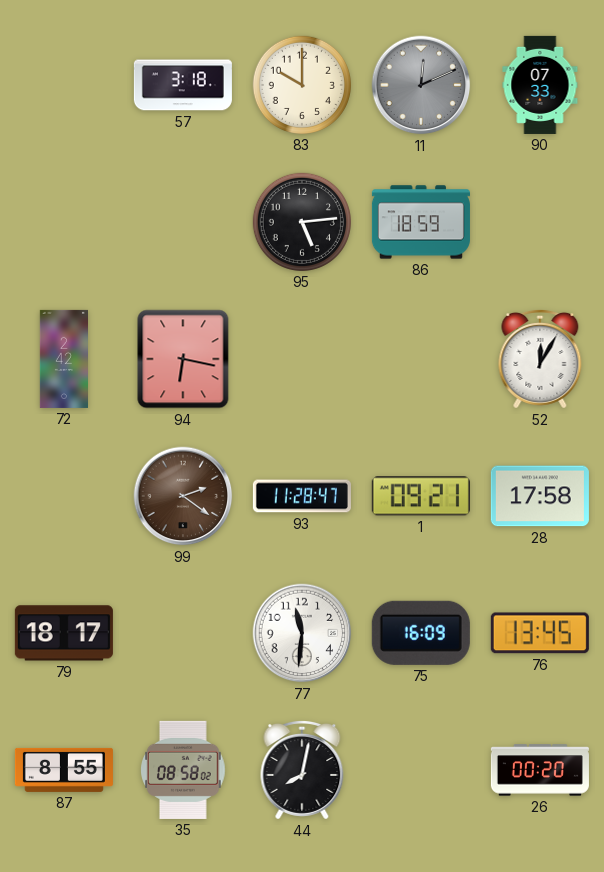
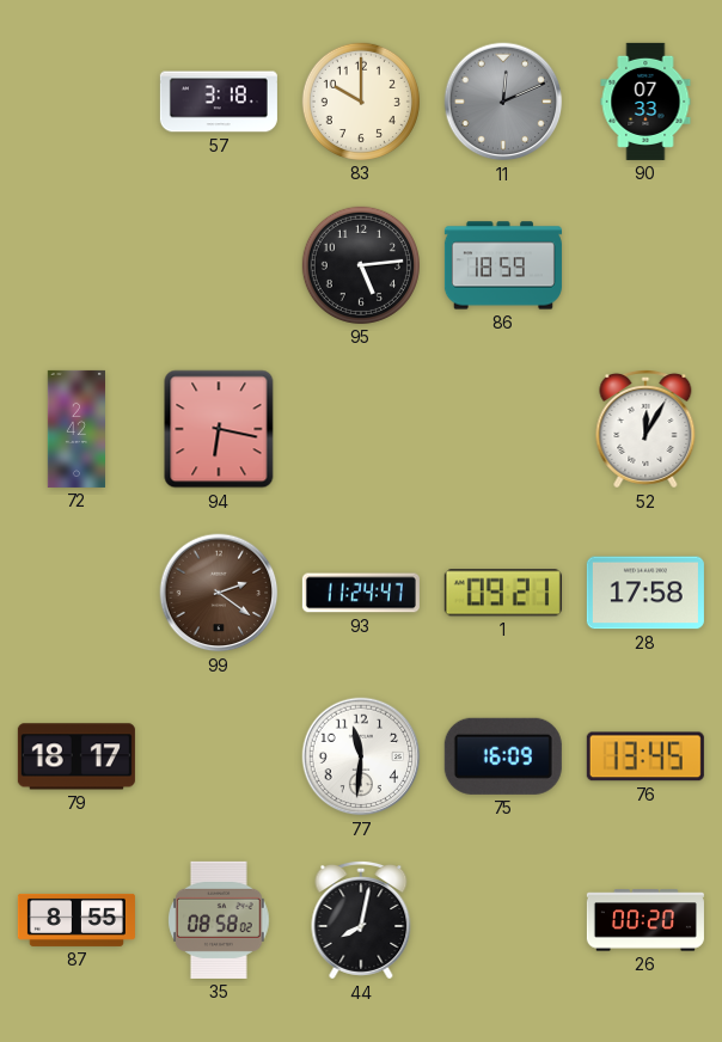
93: 11:28 -> 11:24
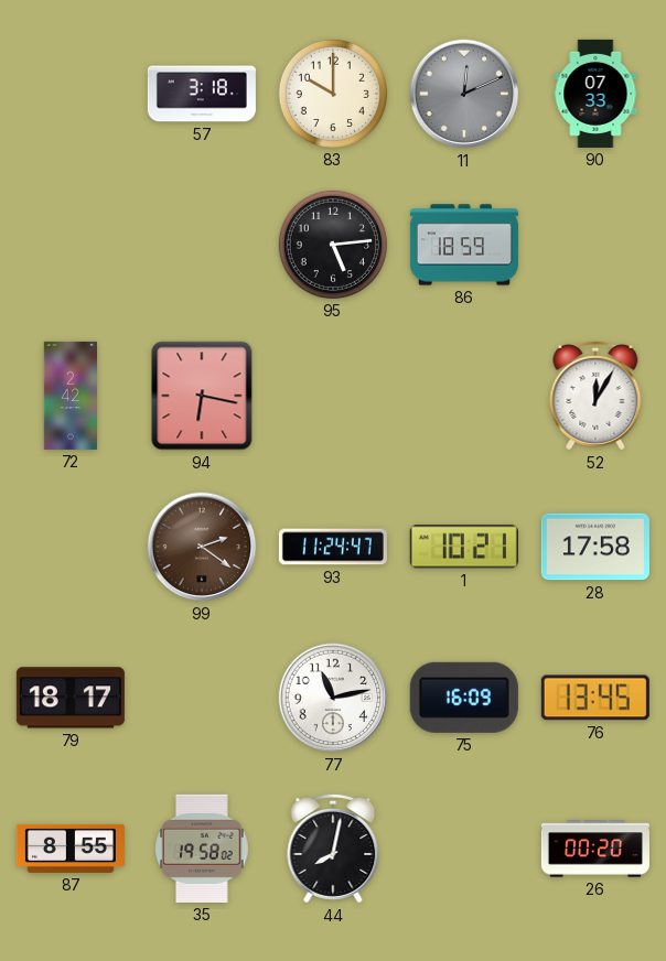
1: 09:21 -> 10:21
77: 11:31 -> 11:13
35: 08:58 -> 19:58
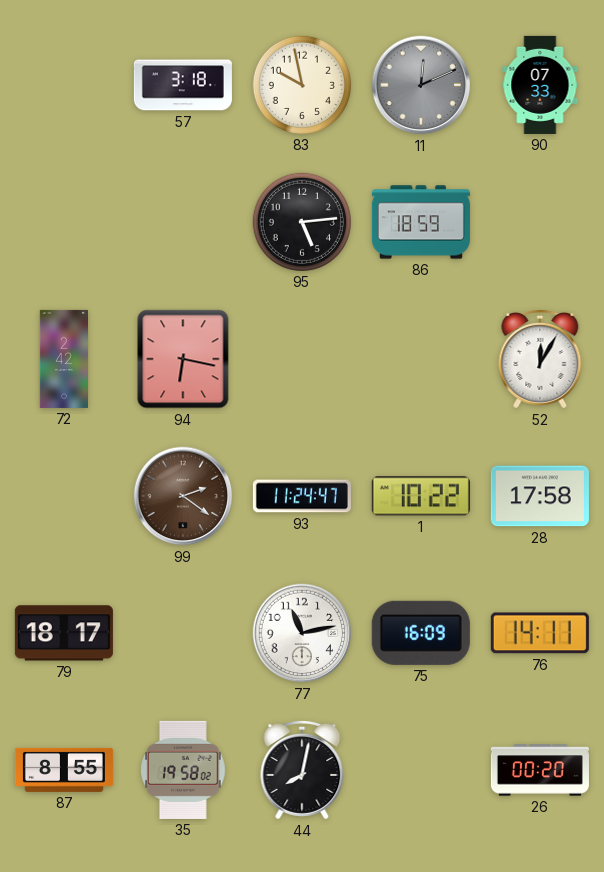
83: 10:00 -> 9:58
1: 10:21 -> 10:22
76: 13:45 -> 14:11
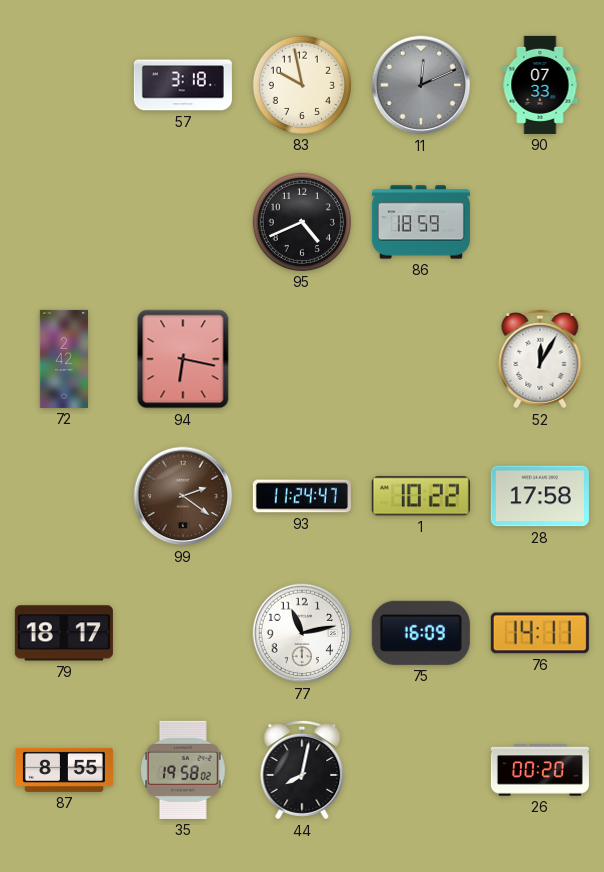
95: 5:14 -> 4:41
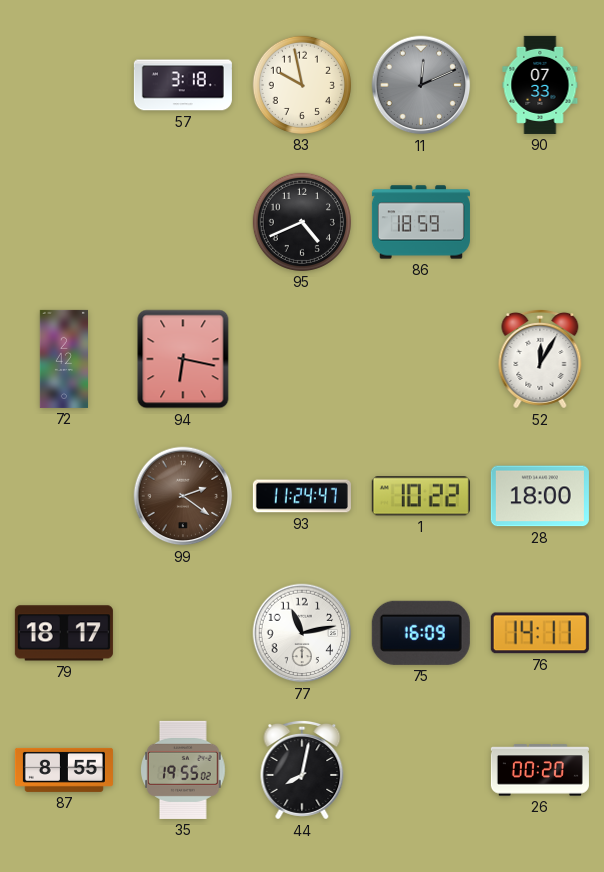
28: 17:58 -> 18:00
35: 19:58 -> 19:55
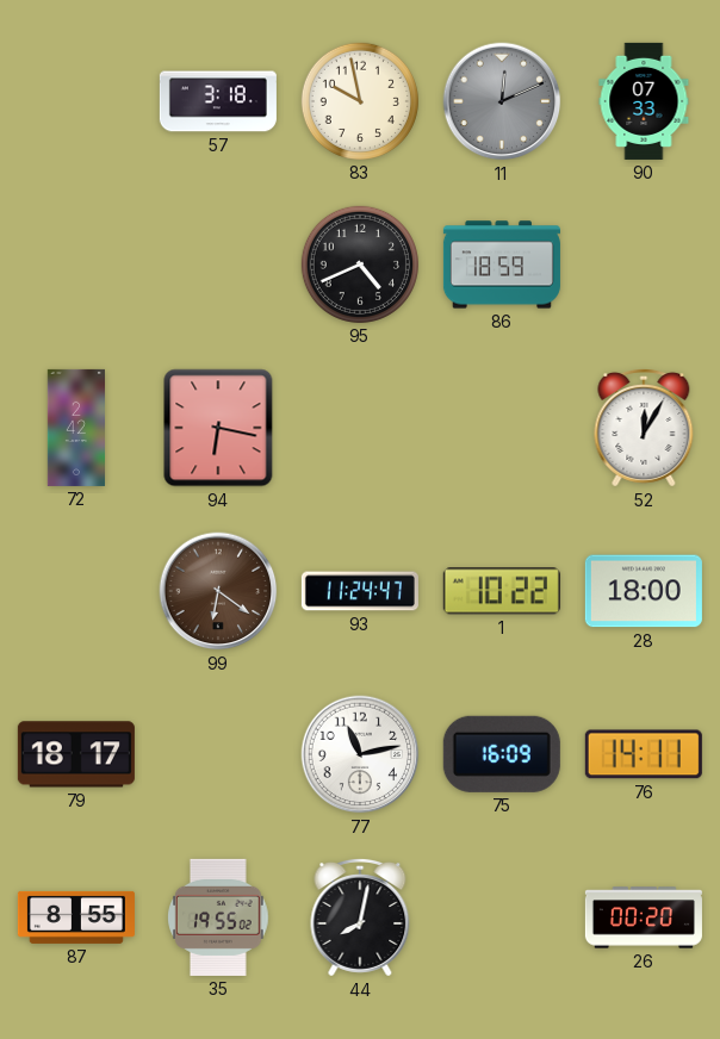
99: 2:21 -> 6:21
